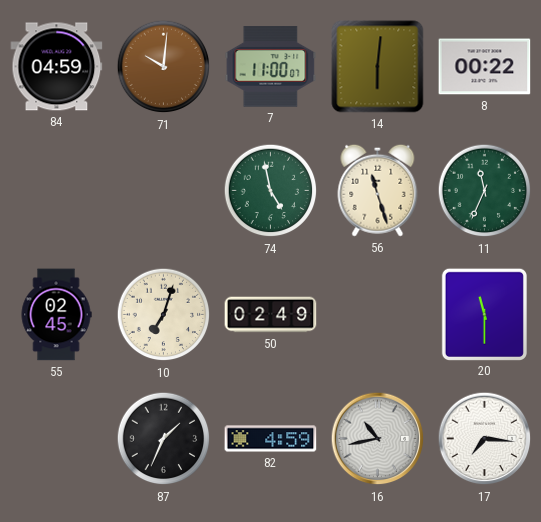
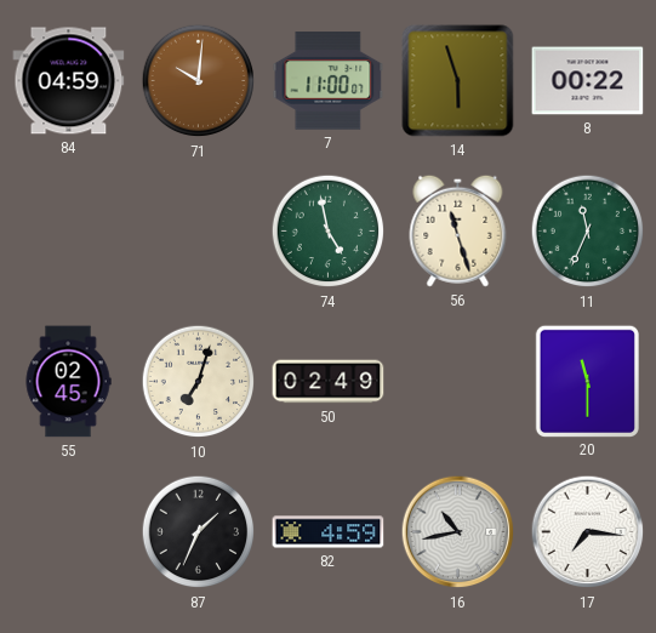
14: 6:01 -> 5:57
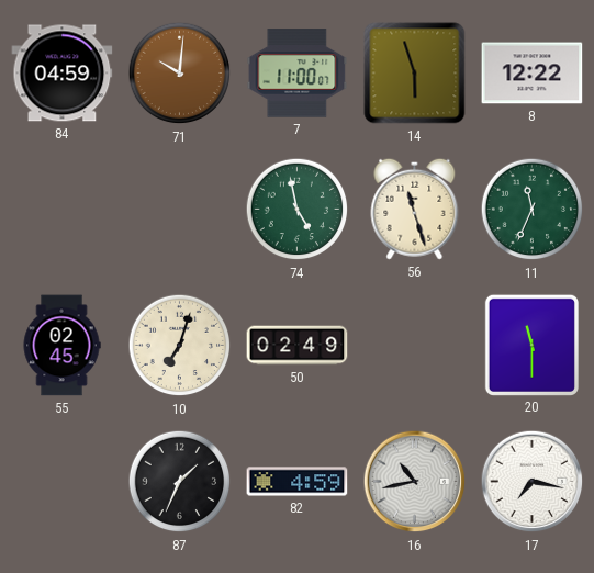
8: 00:22 -> 12:22
17: 7:16 -> 7:17
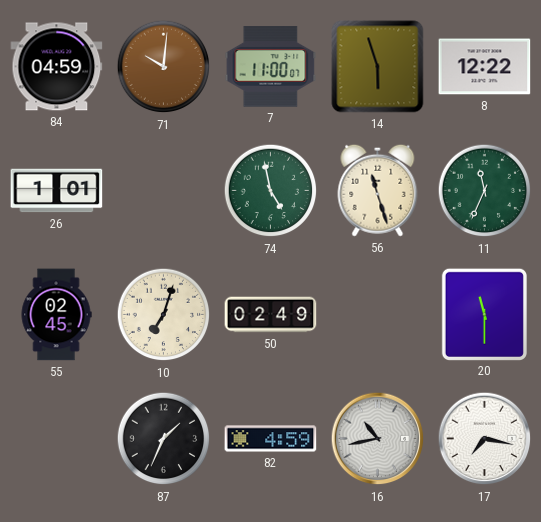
26: none -> 1:01
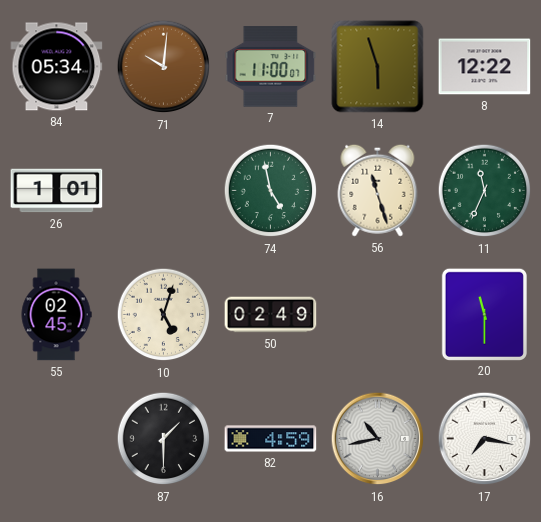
84: 04:59 -> 05:34
10: 7:03 -> 5:03
87: 1:34 -> 1:30
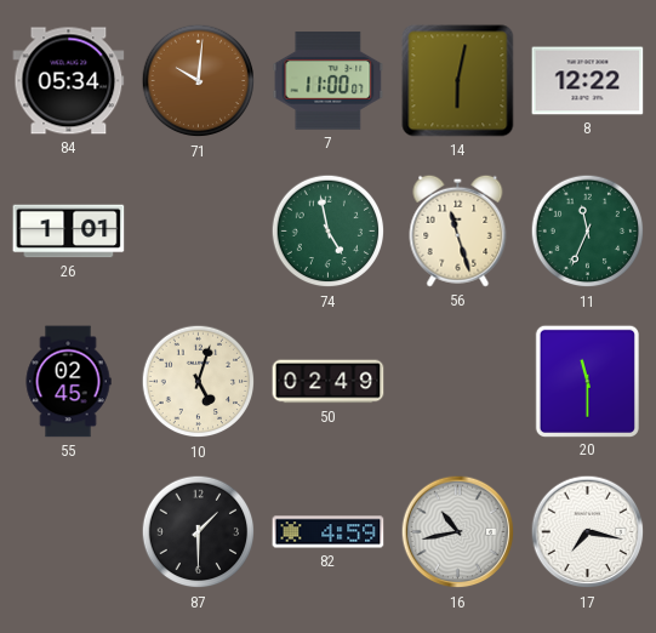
14: 5:57 -> 6:02
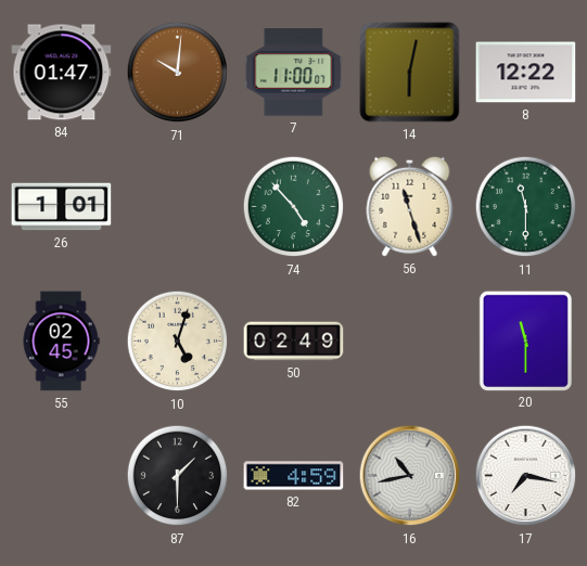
84: 05:34 -> 01:47
74: 4:58 -> 4:53
11: 11:34 -> 11:30
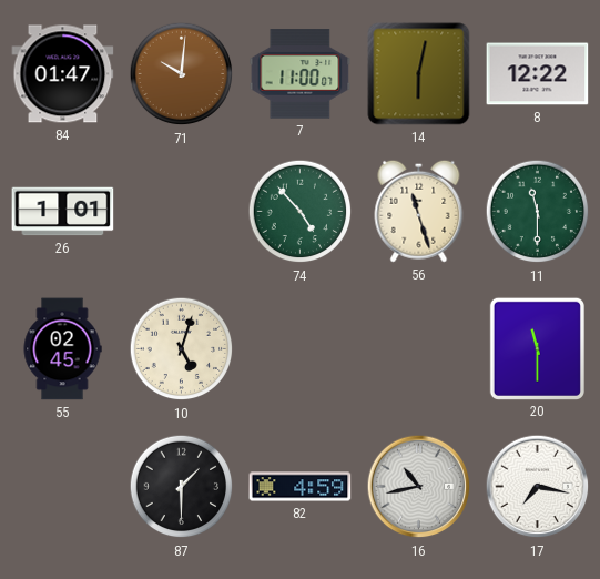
50: 02:49 -> none
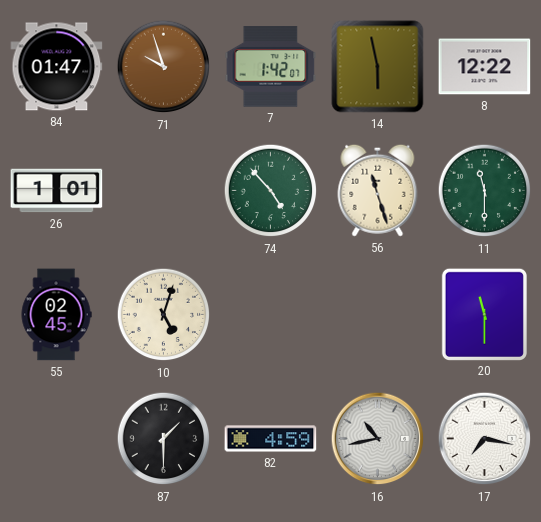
71: 10:01 -> 9:57
7: 11:00 -> 1:42
14: 6:02 -> 5:58
